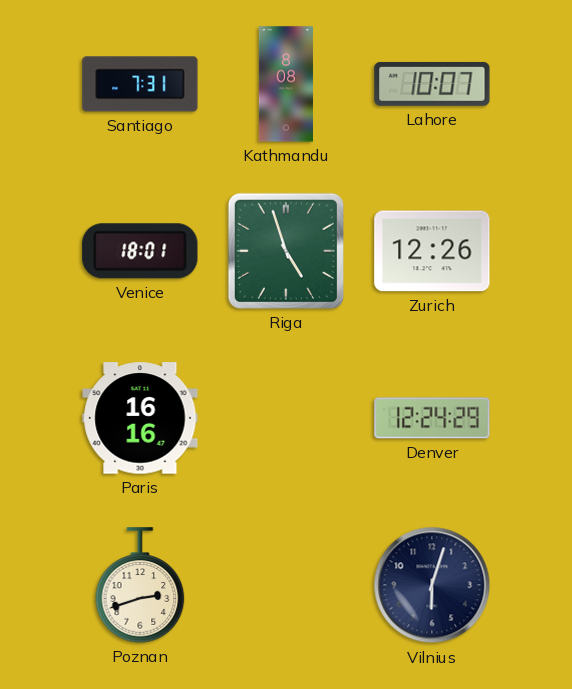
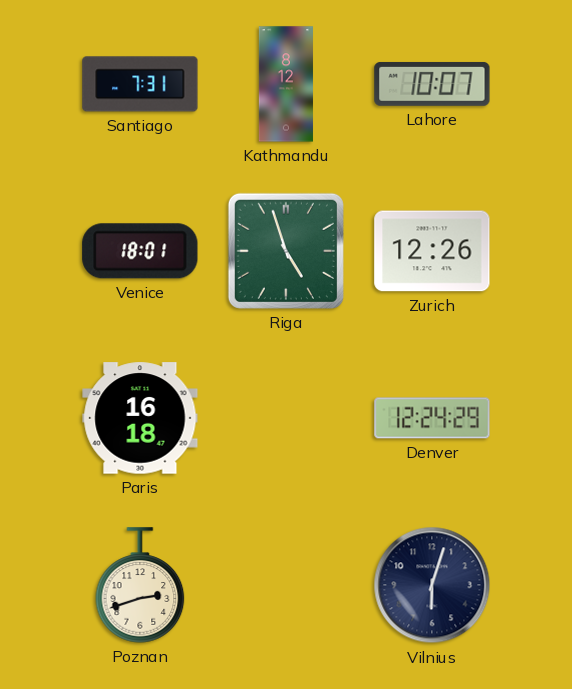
Kathmandu: 8:08 -> 8:12
Paris: 16:16 -> 16:18
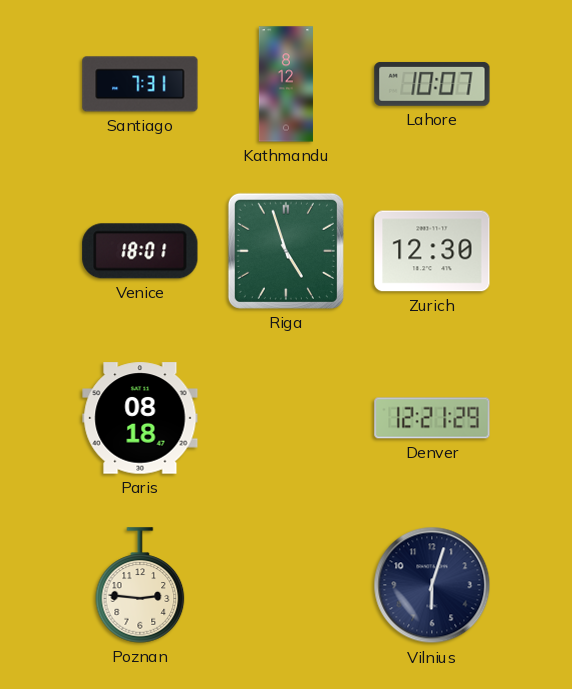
Zurich: 12:26 -> 12:30
Paris: 16:18 -> 08:18
Denver: 12:24 -> 12:21
Poznan: 2:42 -> 2:46
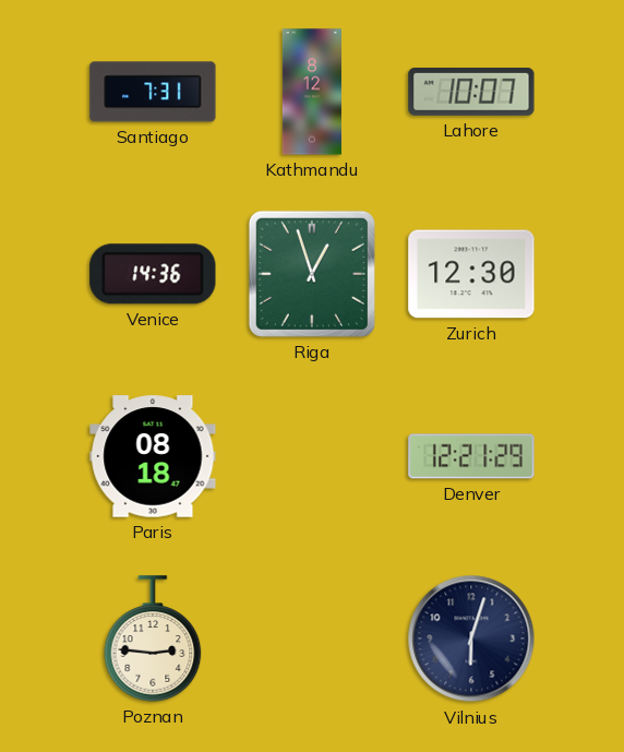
Venice: 18:01 -> 14:36
Riga: 4:57 -> 12:57
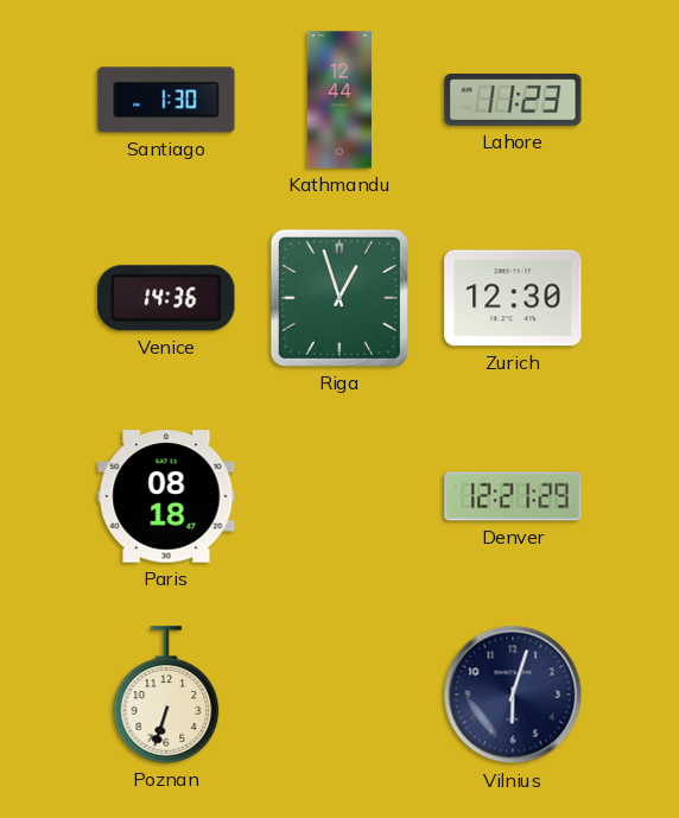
Santiago: 7:31 -> 1:30
Kathmandu: 8:12 -> 12:44
Lahore: 10:07 -> 11:23
Poznan: 2:46 -> 6:33
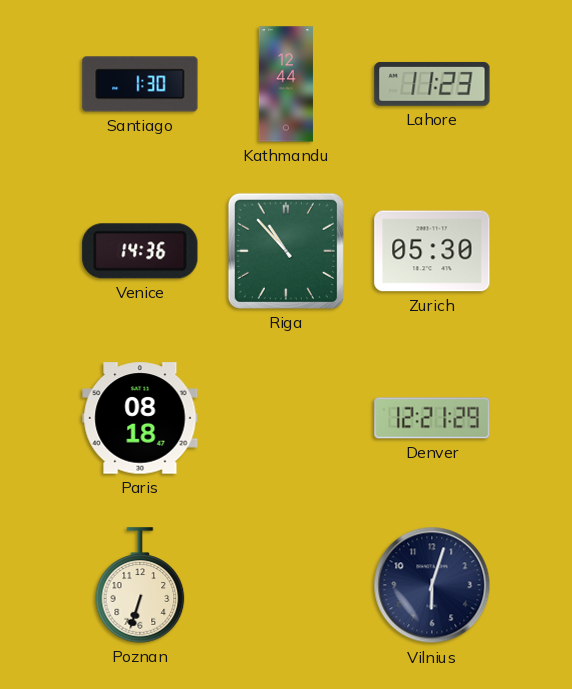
Riga: 12:57 -> 10:53
Zurich: 12:30 -> 05:30
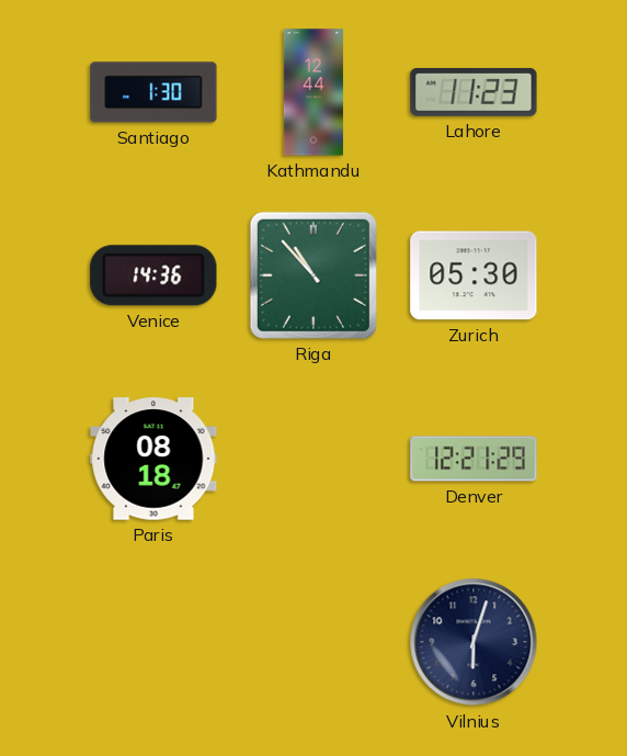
Poznan: 6:33 -> none
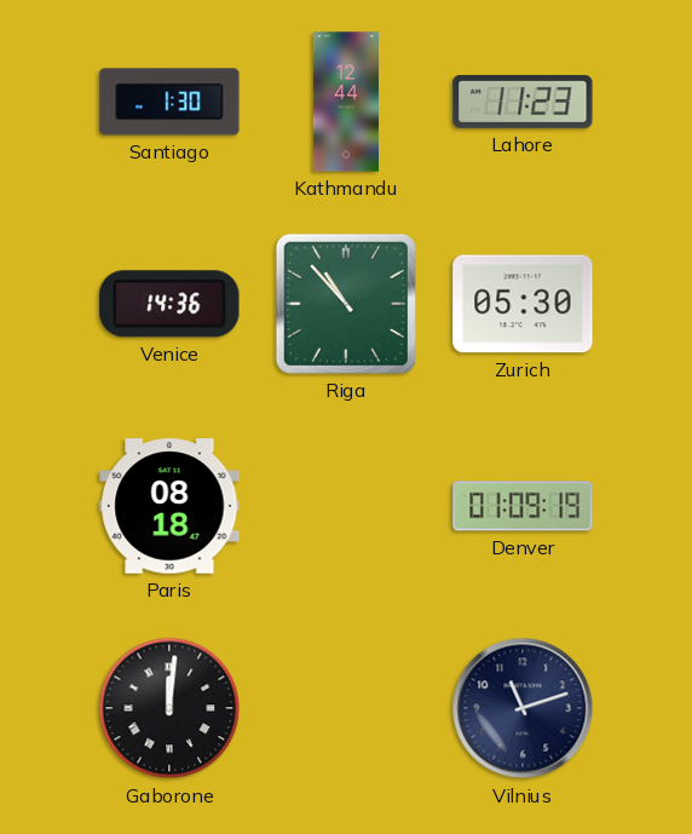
Denver: 12:21 -> 01:09
Gaborone: none -> 12:01
Vilnius: 6:03 -> 11:12
